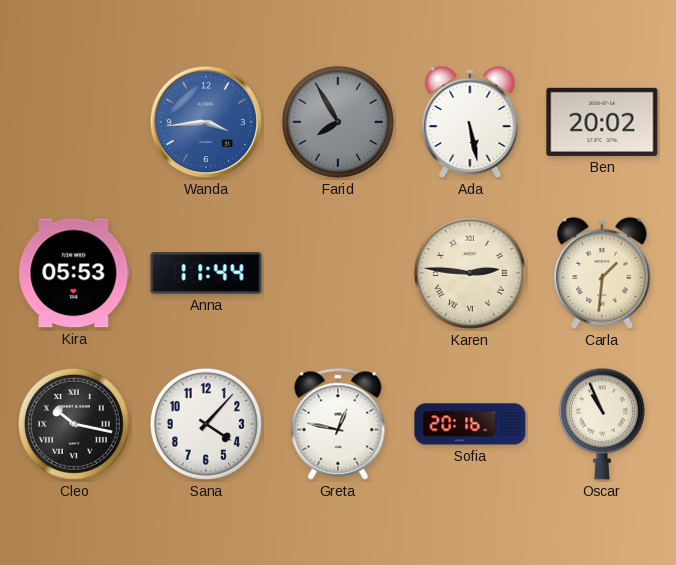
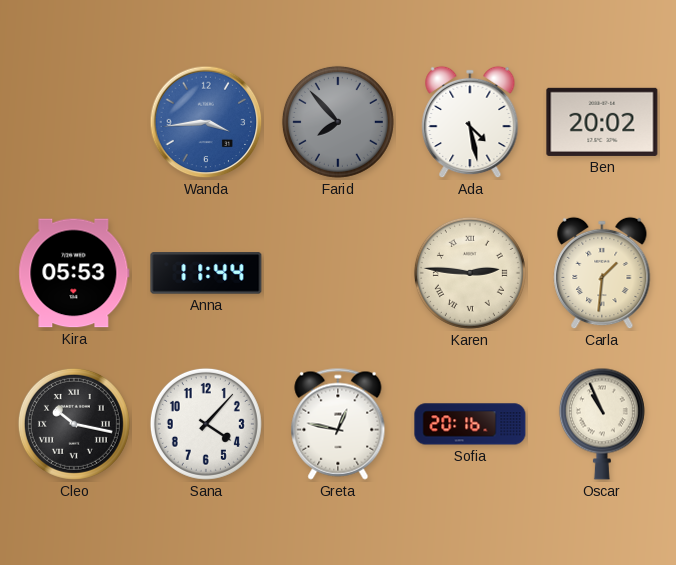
Farid: 7:55 -> 7:53
Ada: 5:28 -> 4:28
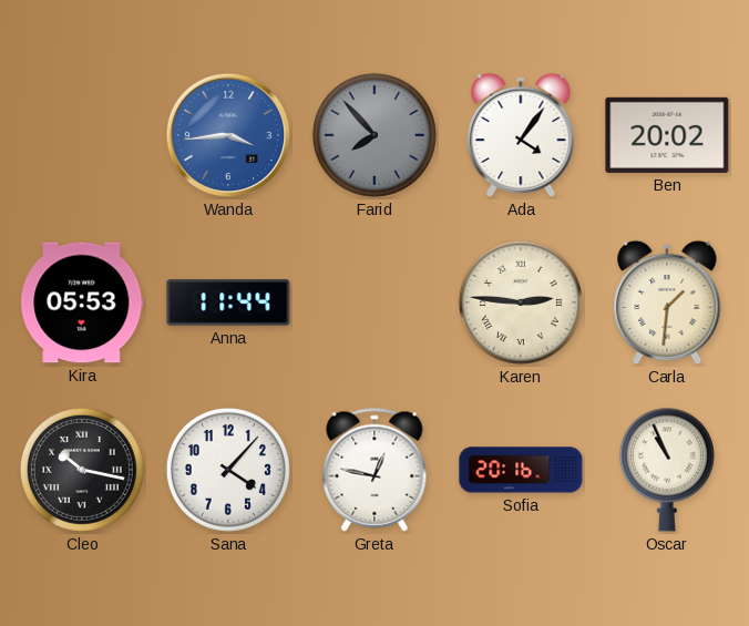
Ada: 4:28 -> 4:06
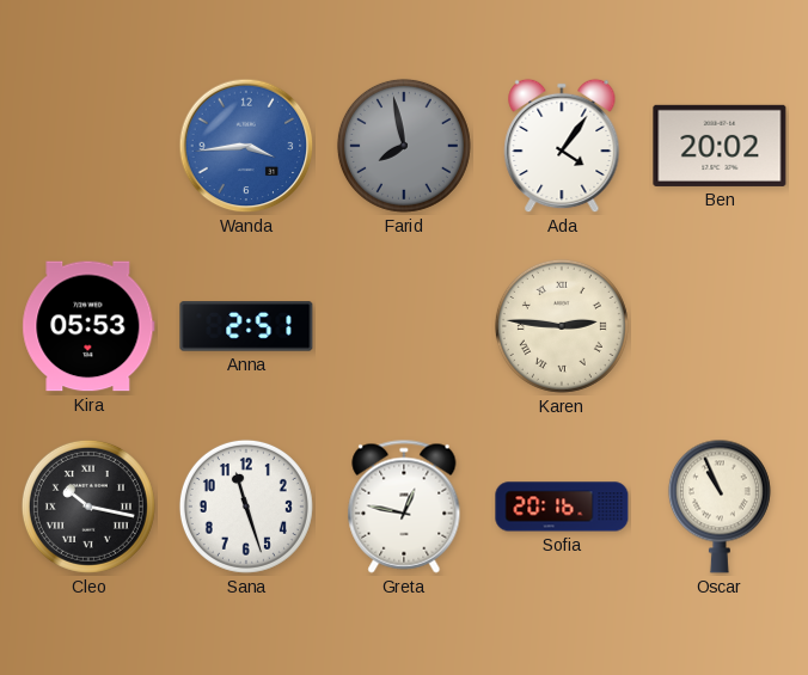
Farid: 7:53 -> 7:58
Anna: 11:44 -> 2:51
Carla: 1:31 -> none
Sana: 4:07 -> 11:27
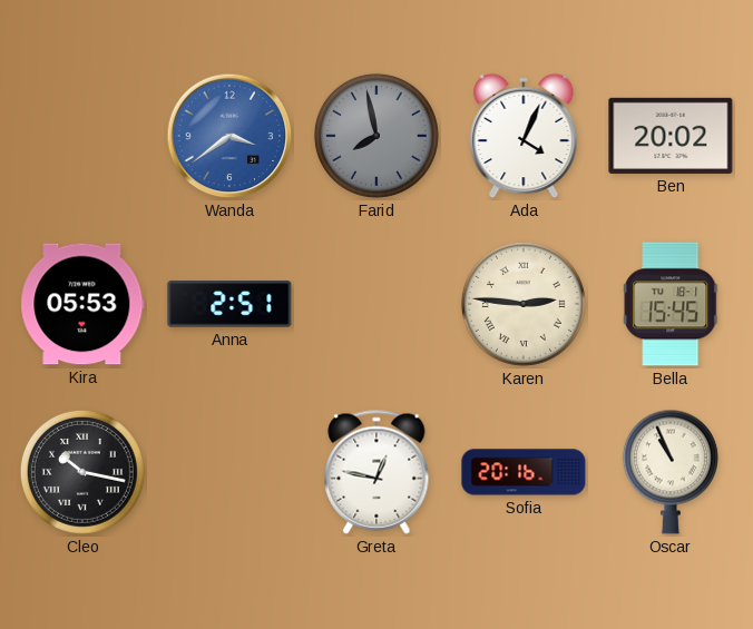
Wanda: 3:44 -> 3:39
Ada: 4:06 -> 4:04
Bella: none -> 15:45
Sana: 11:27 -> none
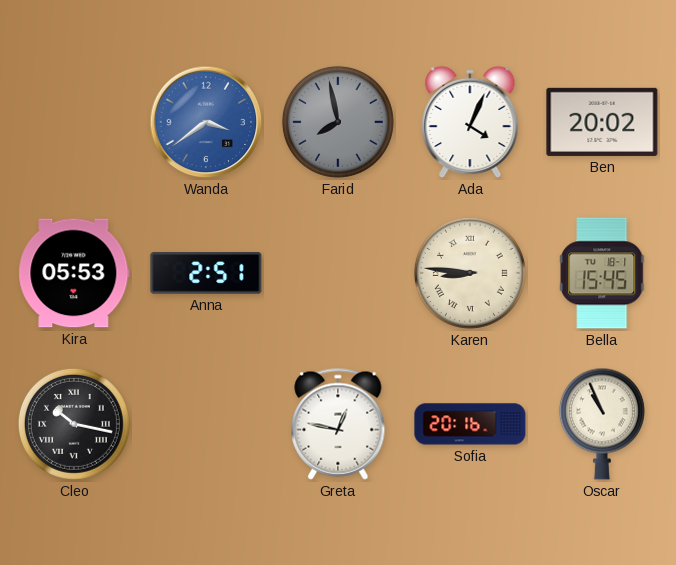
Karen: 2:46 -> 8:46
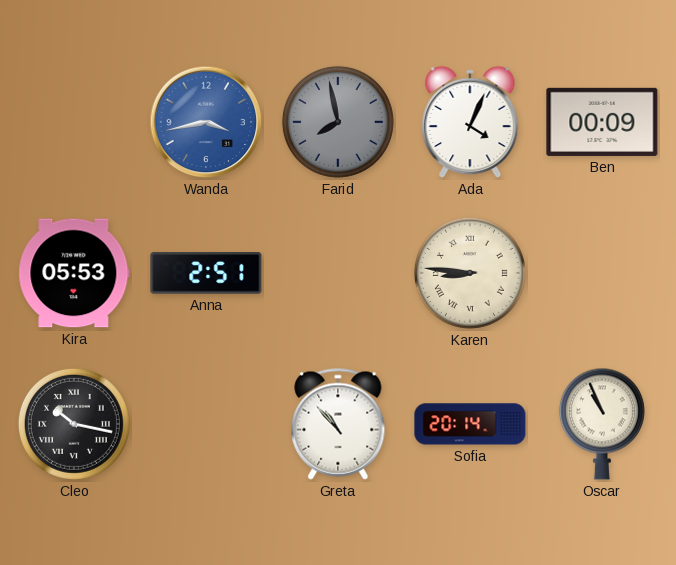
Wanda: 3:39 -> 3:43
Ben: 20:02 -> 00:09
Bella: 15:45 -> none
Greta: 12:47 -> 10:53
Sofia: 20:16 -> 20:14
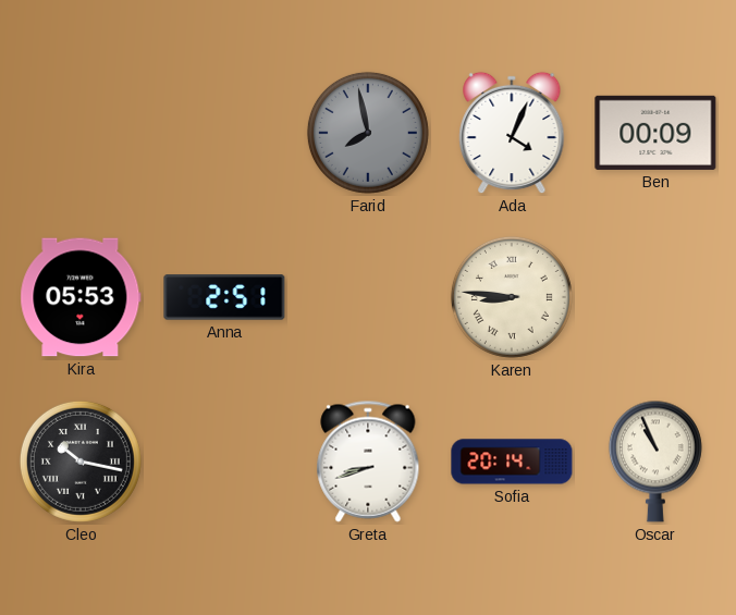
Wanda: 3:43 -> none
Greta: 10:53 -> 8:42
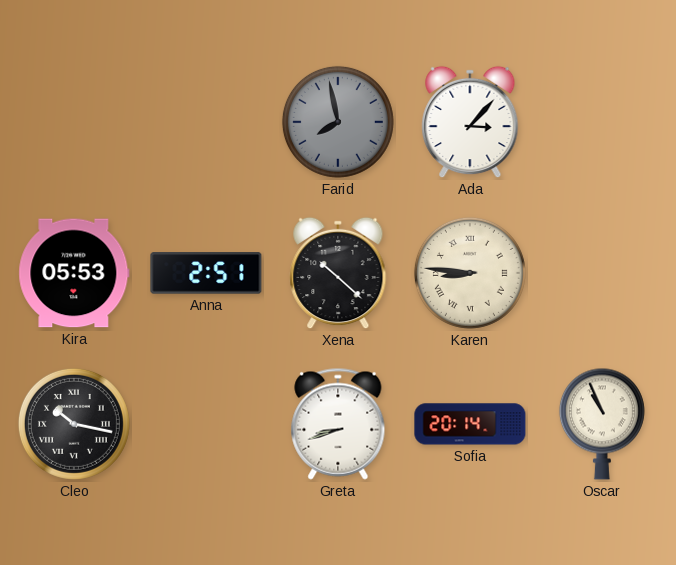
Ada: 4:04 -> 3:07
Ben: 00:09 -> none
Xena: none -> 10:22
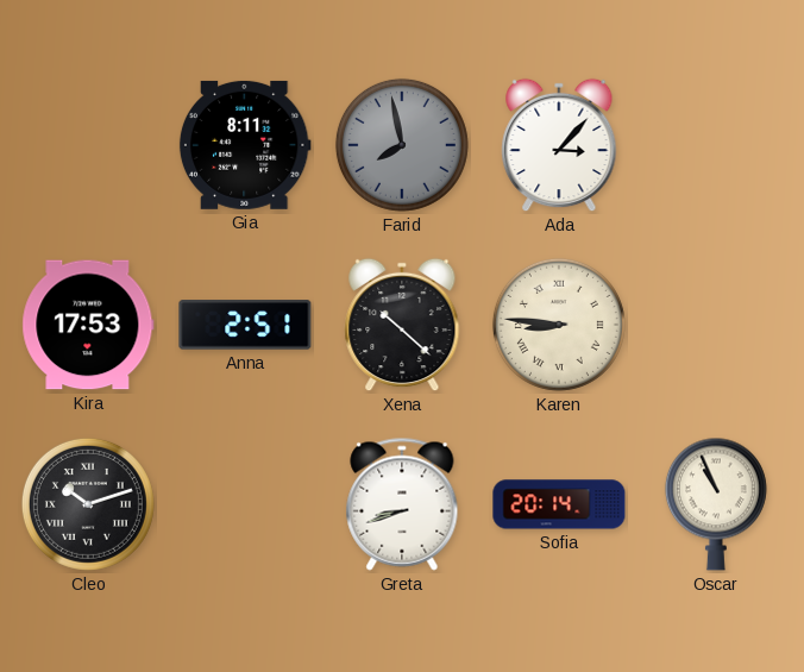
Gia: none -> 8:11
Kira: 05:53 -> 17:53
Cleo: 10:17 -> 10:12
